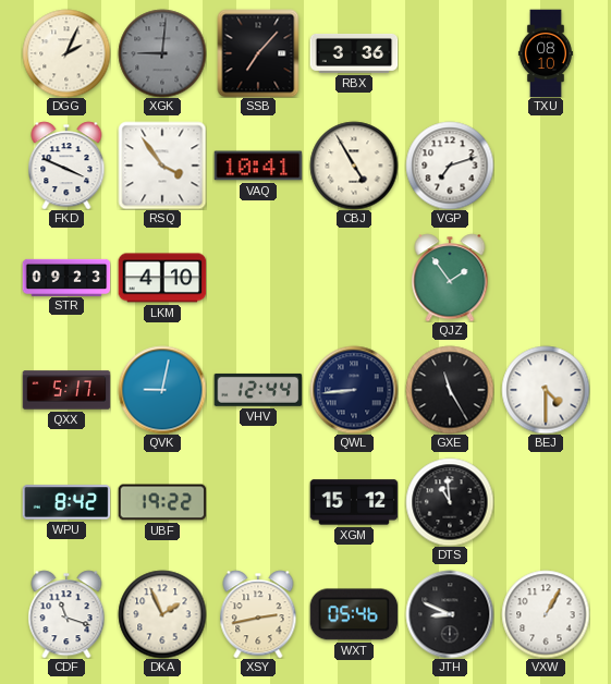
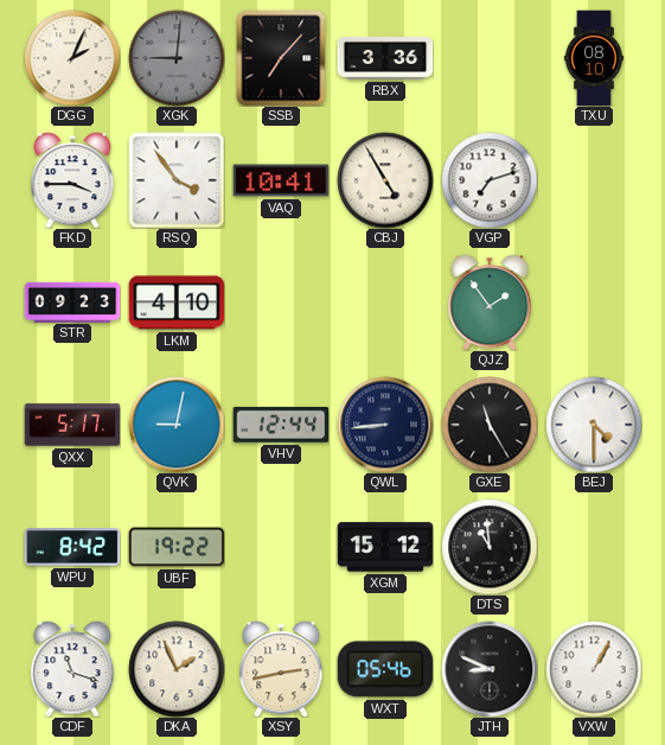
FKD: 3:49 -> 3:45
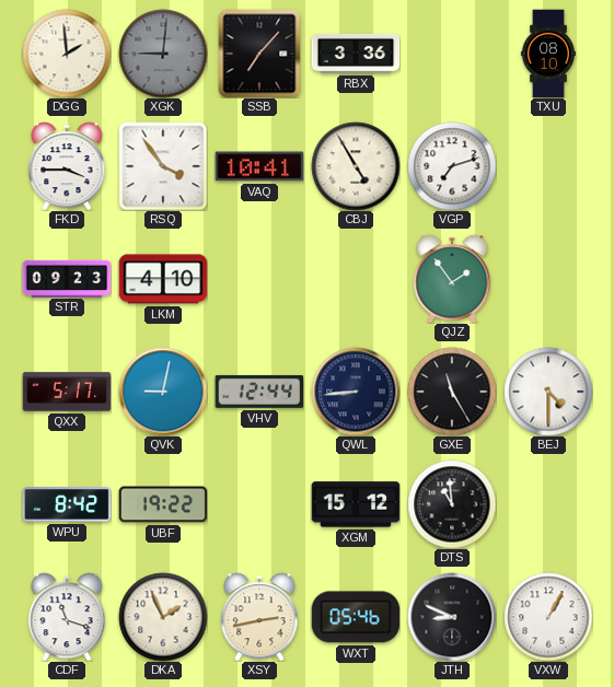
DGG: 2:04 -> 1:59
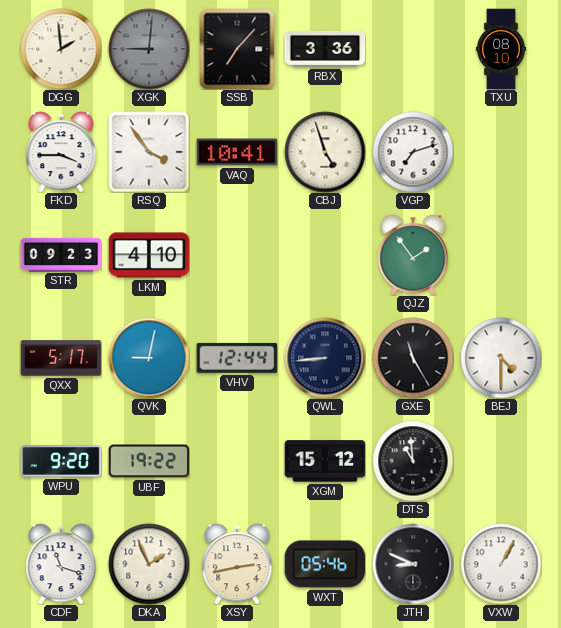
CBJ: 4:55 -> 4:57
WPU: 8:42 -> 9:20
